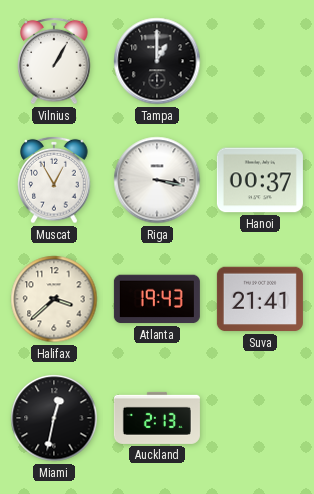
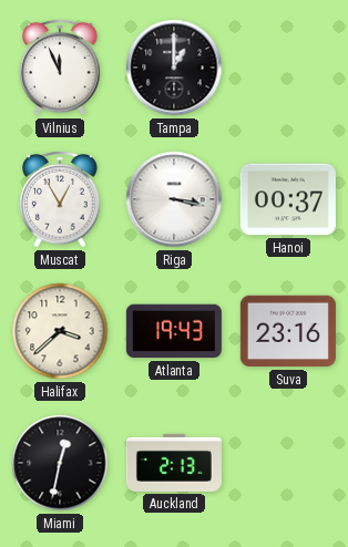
Vilnius: 1:05 -> 11:56
Suva: 21:41 -> 23:16
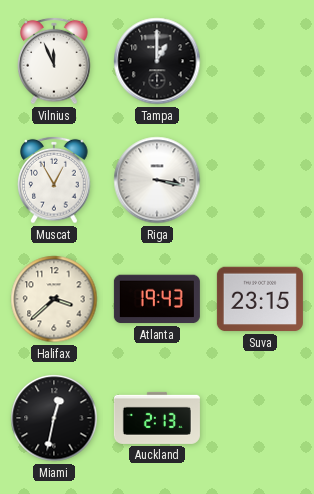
Hanoi: 00:37 -> none
Suva: 23:16 -> 23:15
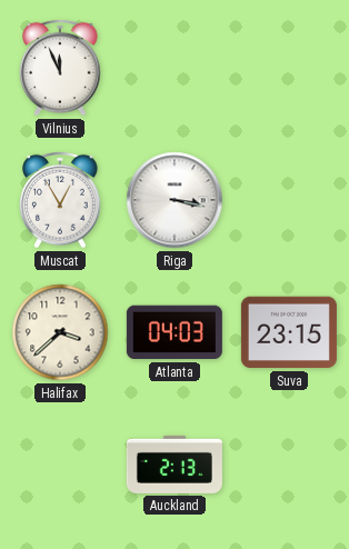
Tampa: 1:00 -> none
Atlanta: 19:43 -> 04:03
Miami: 12:32 -> none
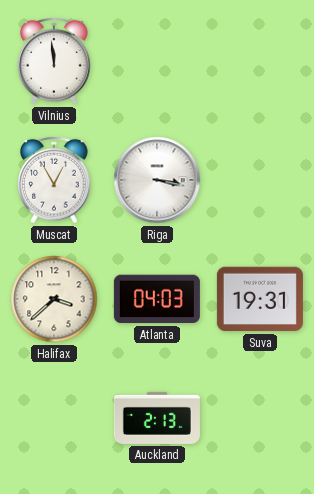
Vilnius: 11:56 -> 11:59
Suva: 23:15 -> 19:31
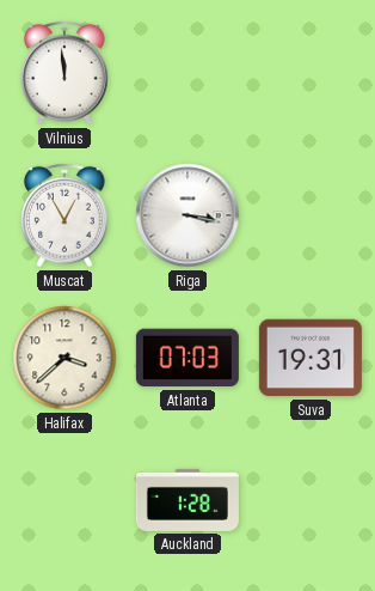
Atlanta: 04:03 -> 07:03
Auckland: 2:13 -> 1:28
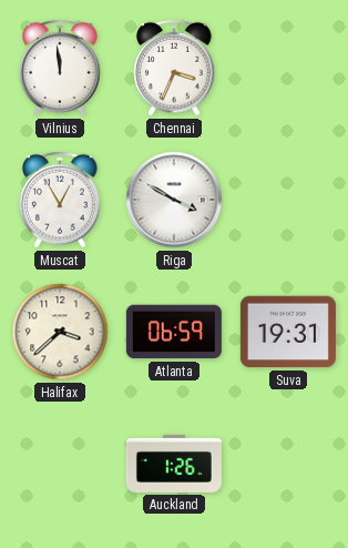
Chennai: none -> 3:34
Riga: 3:17 -> 3:50
Atlanta: 07:03 -> 06:59
Auckland: 1:28 -> 1:26
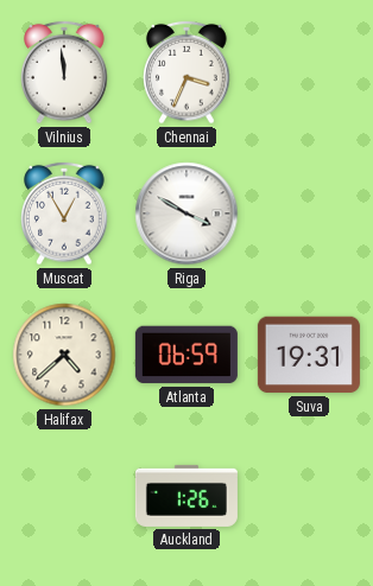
Halifax: 3:38 -> 4:38
